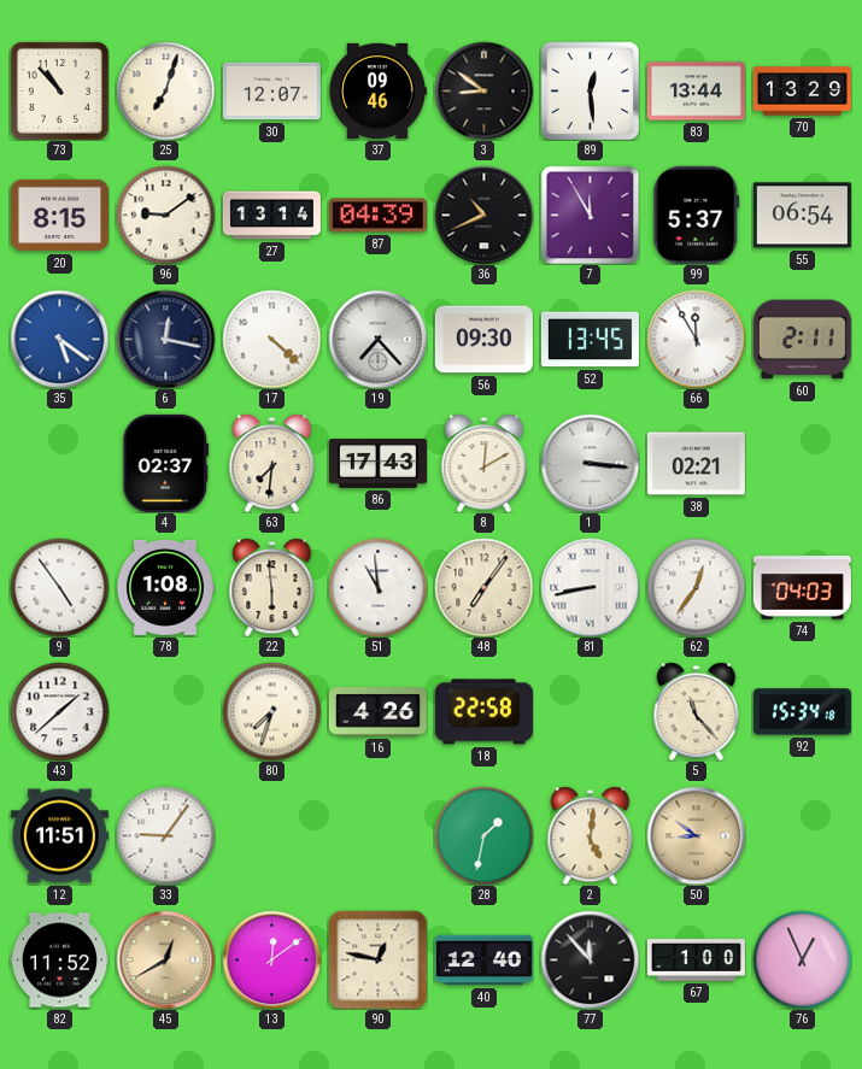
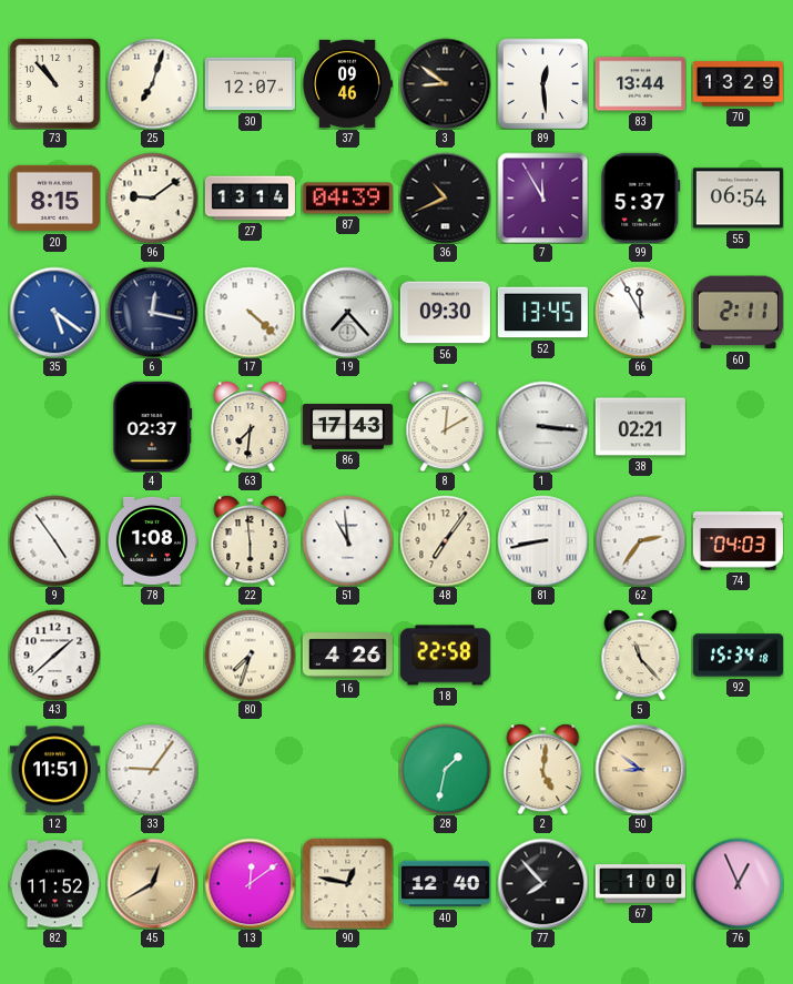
62: 12:36 -> 2:36
77: 11:53 -> 7:53
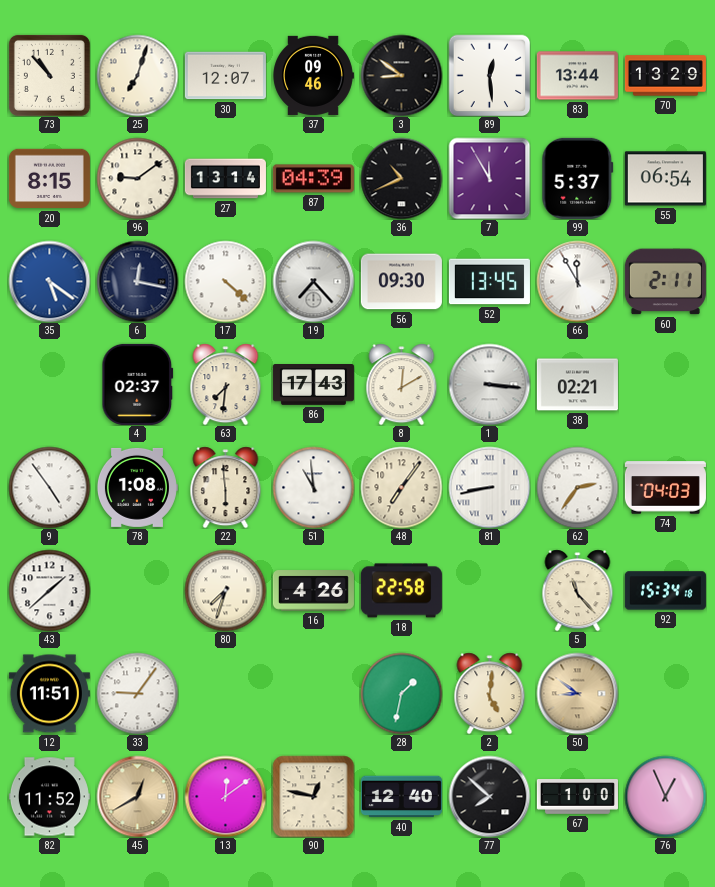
77: 7:53 -> 7:52
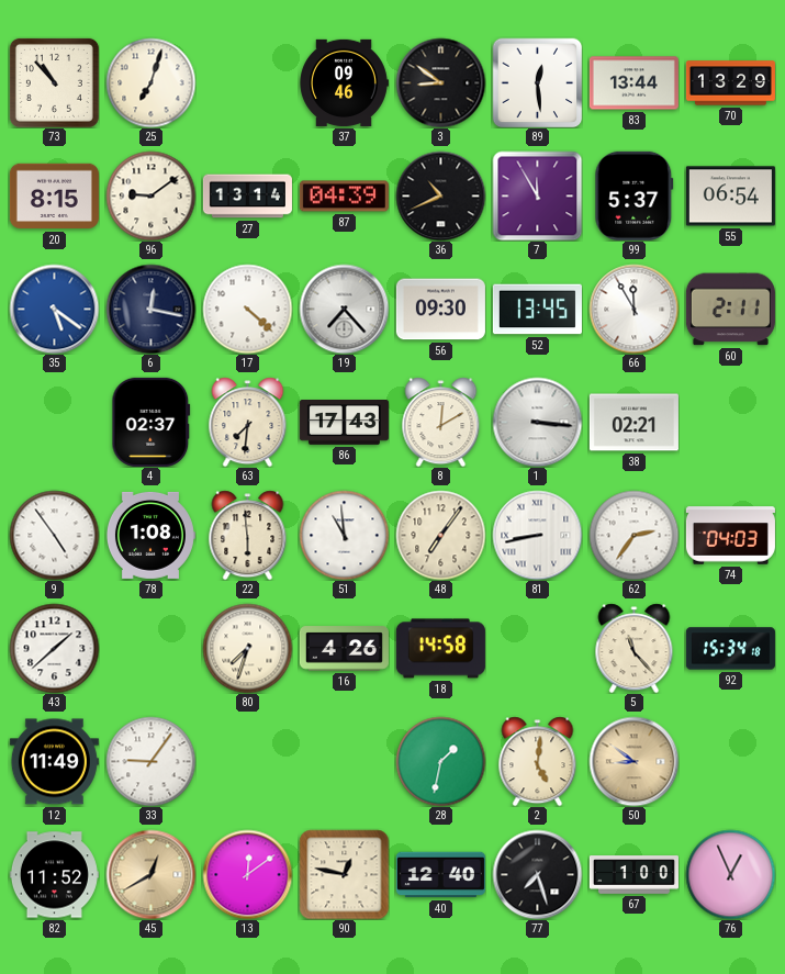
30: 12:07 -> none
18: 22:58 -> 14:58
12: 11:51 -> 11:49
77: 7:52 -> 7:27
